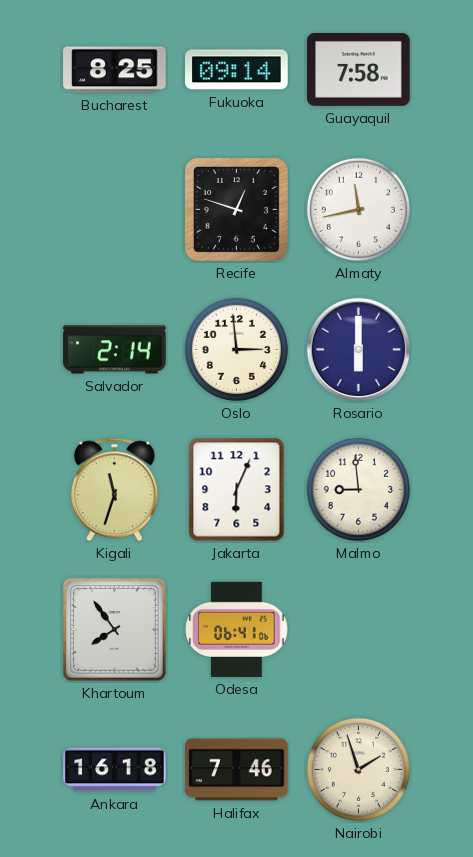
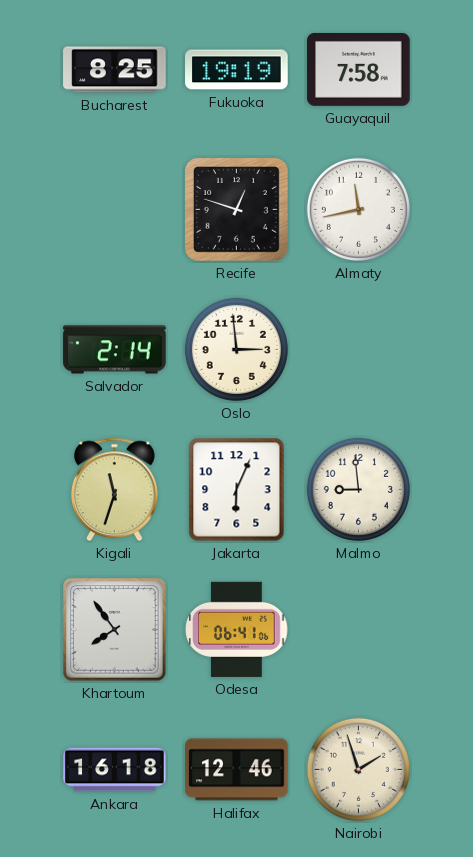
Fukuoka: 09:14 -> 19:19
Rosario: 6:00 -> none
Halifax: 7:46 -> 12:46
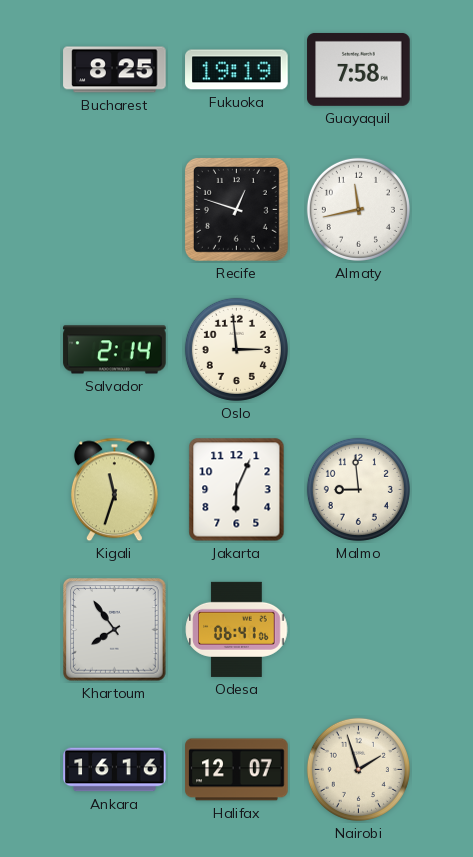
Ankara: 16:18 -> 16:16
Halifax: 12:46 -> 12:07
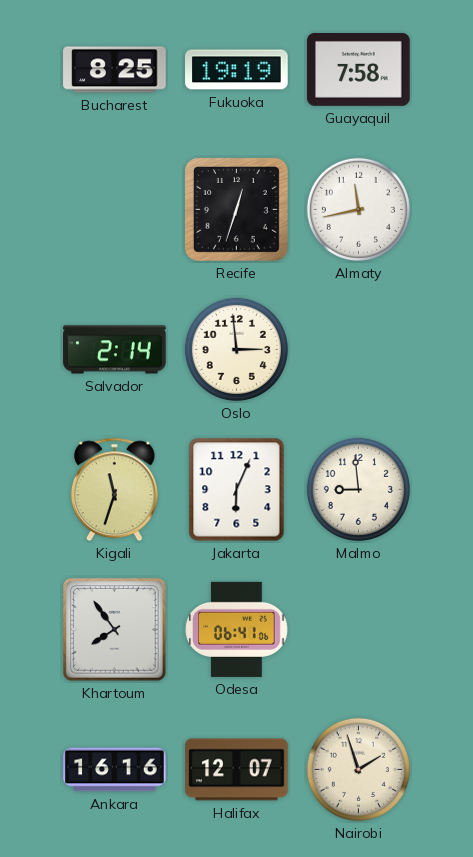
Recife: 12:48 -> 12:33
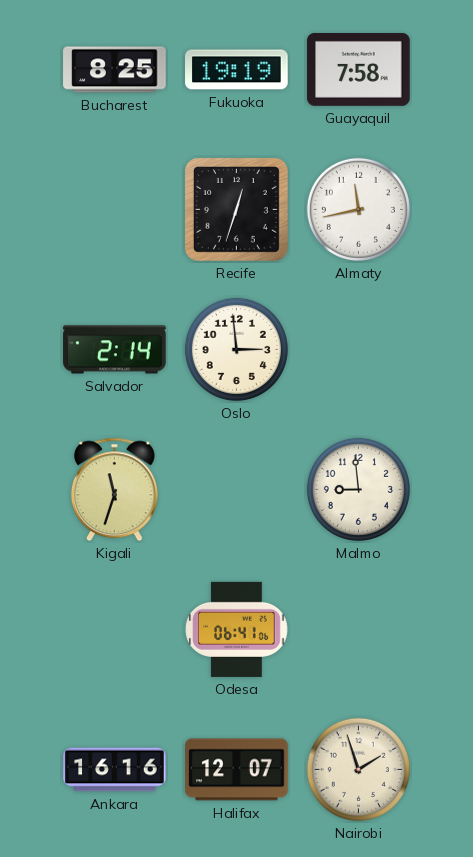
Jakarta: 6:04 -> none
Khartoum: 7:54 -> none
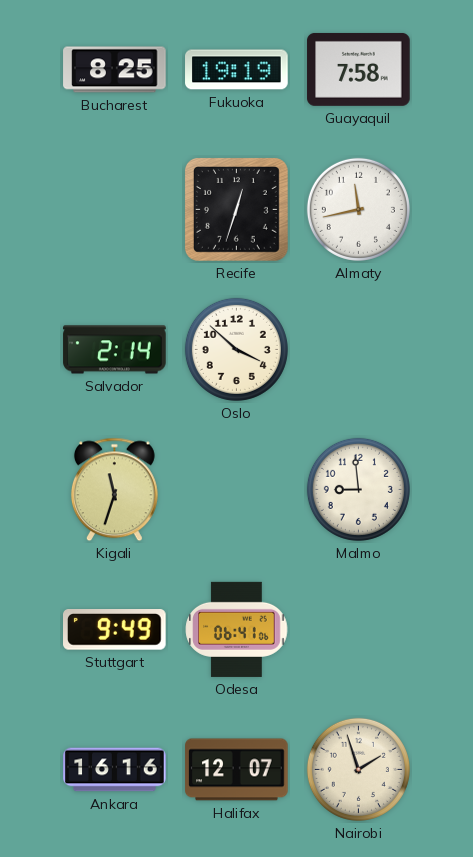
Oslo: 2:59 -> 3:52
Stuttgart: none -> 9:49
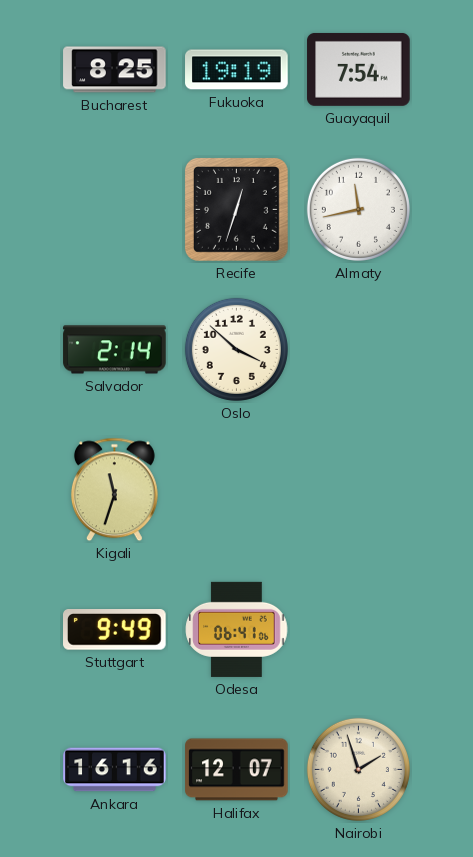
Guayaquil: 7:58 -> 7:54
Malmo: 8:59 -> none
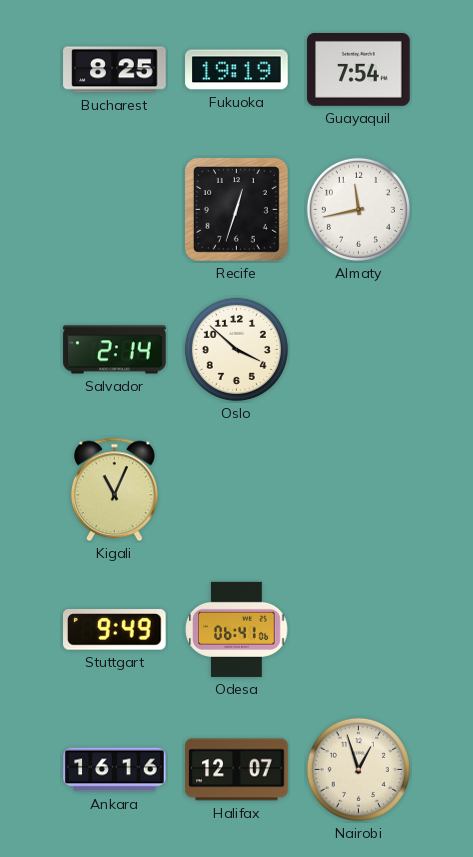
Kigali: 11:33 -> 11:04
Nairobi: 1:57 -> 12:57
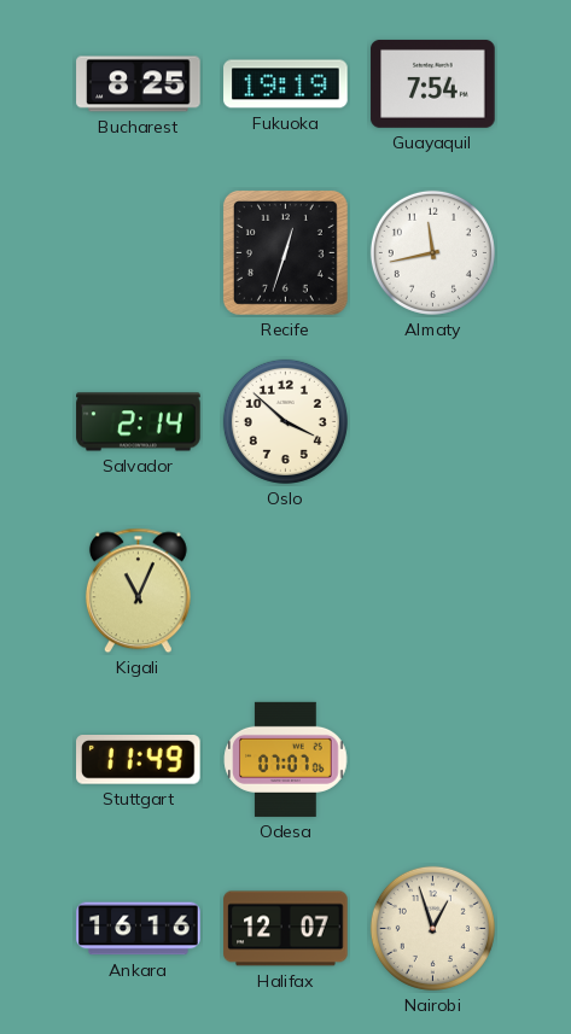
Stuttgart: 9:49 -> 11:49
Odesa: 06:41 -> 07:07
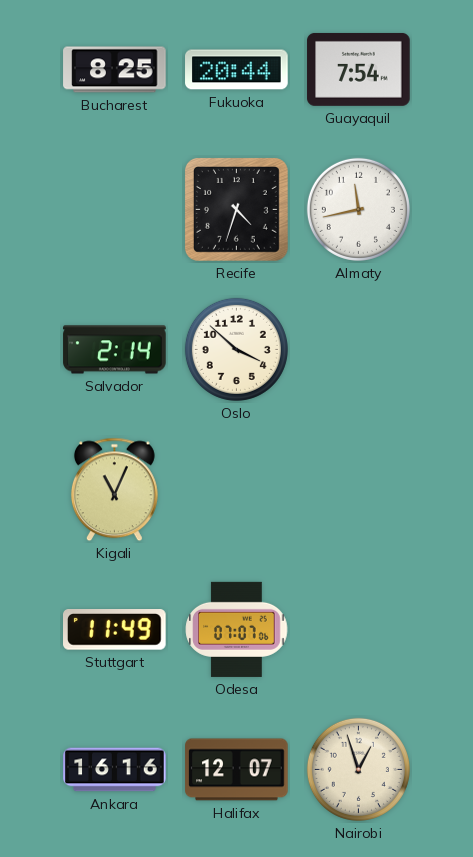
Fukuoka: 19:19 -> 20:44
Recife: 12:33 -> 4:33
